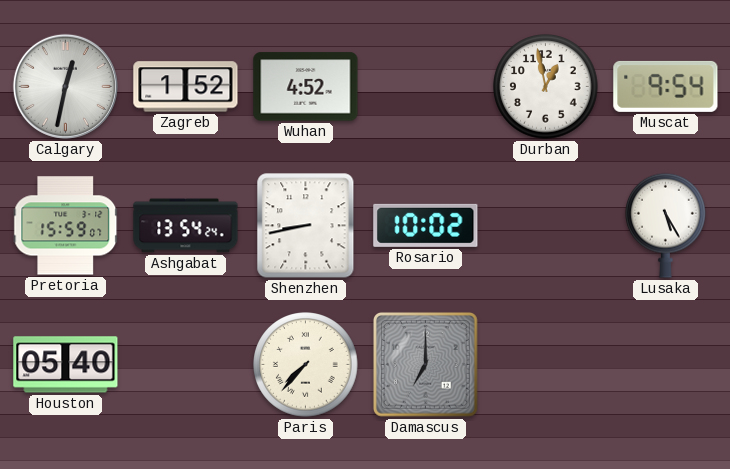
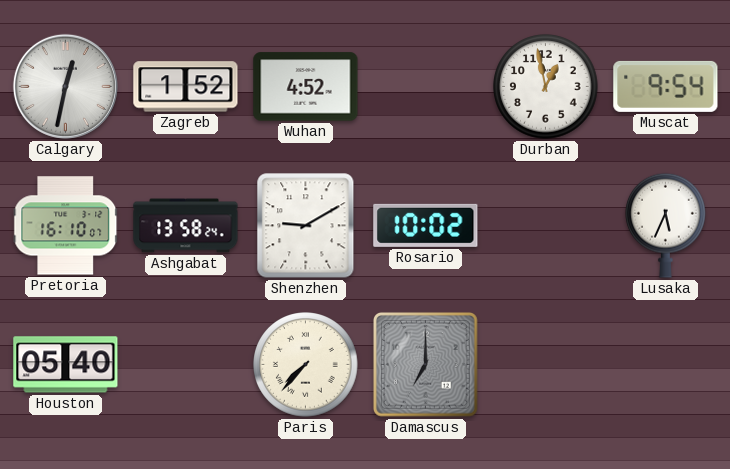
Pretoria: 15:59 -> 16:10
Ashgabat: 13:54 -> 13:58
Shenzhen: 8:43 -> 9:10
Lusaka: 5:25 -> 5:34
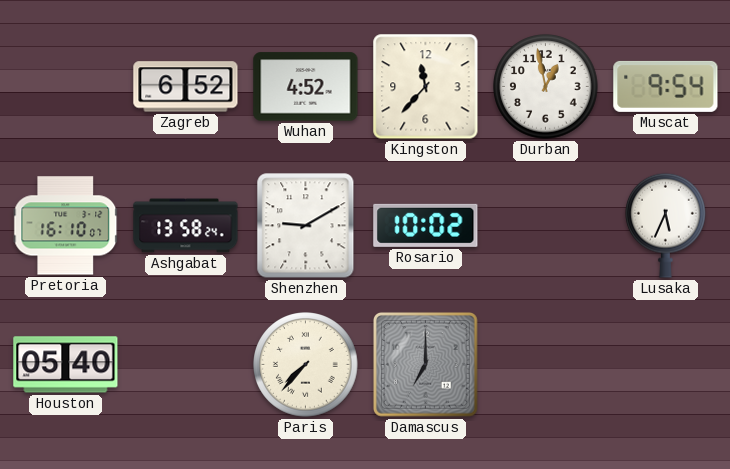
Calgary: 12:32 -> none
Zagreb: 1:52 -> 6:52
Kingston: none -> 11:37
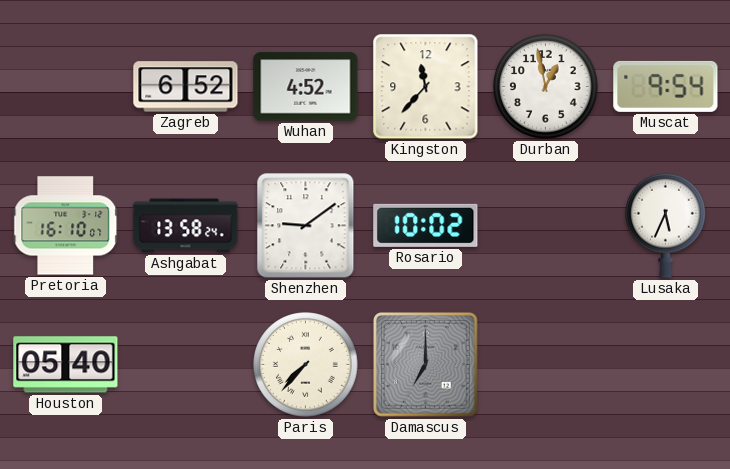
Shenzhen: 9:10 -> 9:09
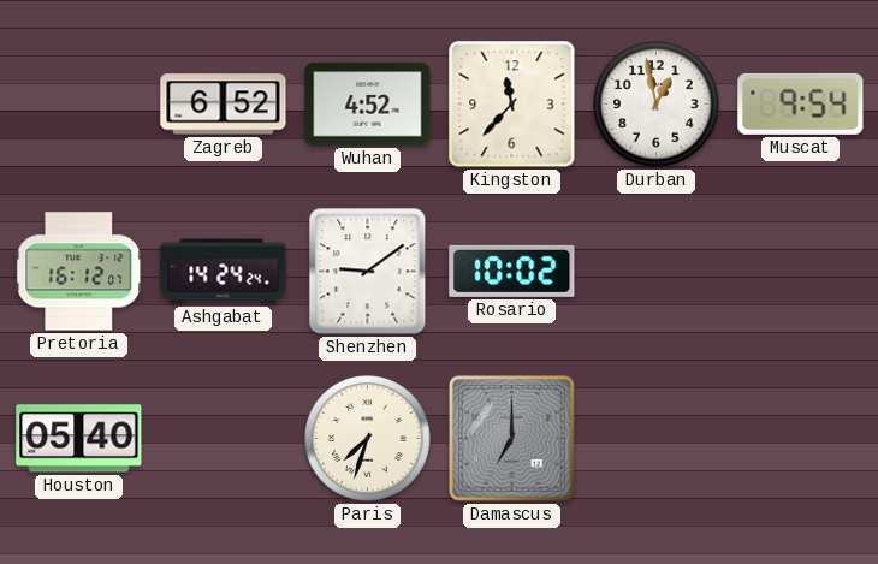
Pretoria: 16:10 -> 16:12
Ashgabat: 13:58 -> 14:24
Lusaka: 5:34 -> none
Paris: 7:37 -> 7:33
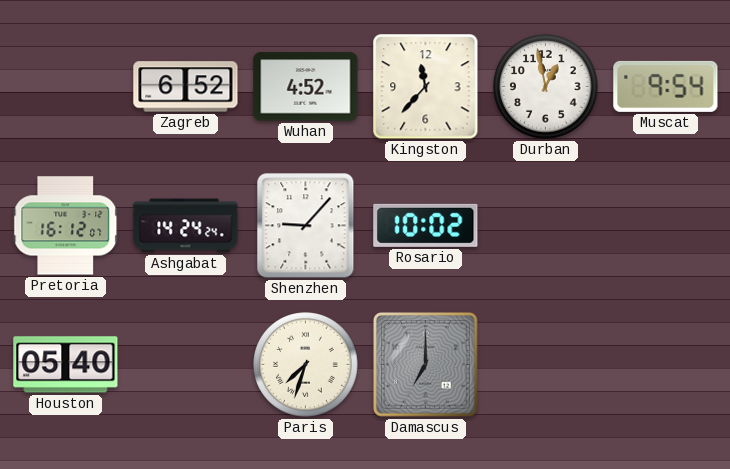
Shenzhen: 9:09 -> 9:07
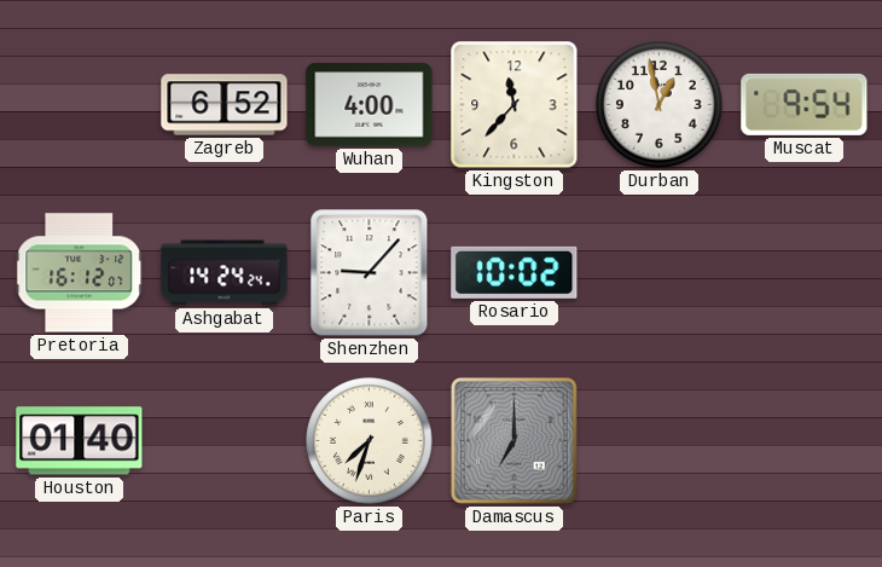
Wuhan: 4:52 -> 4:00
Houston: 05:40 -> 01:40
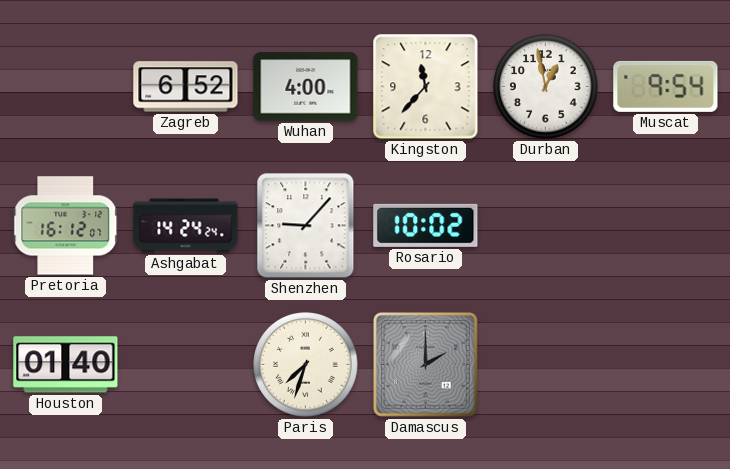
Damascus: 7:00 -> 2:00
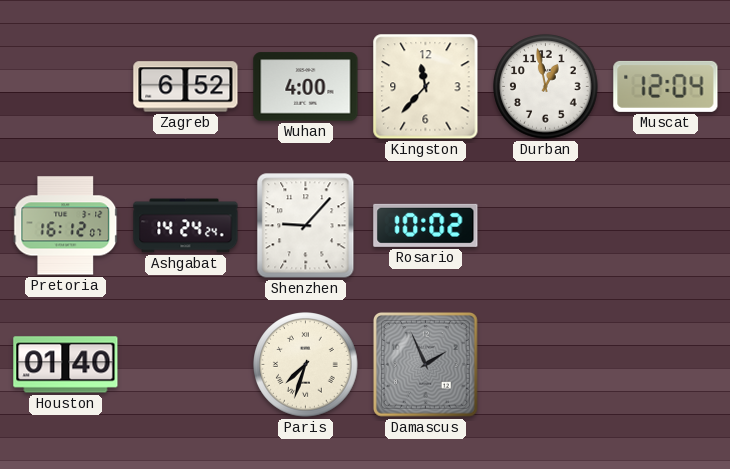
Muscat: 9:54 -> 12:04
Damascus: 2:00 -> 1:56
